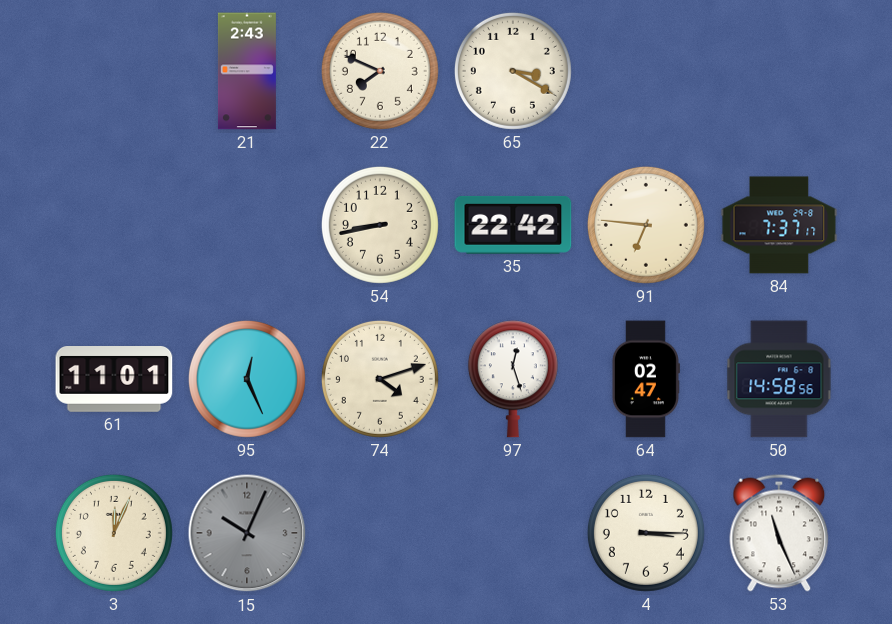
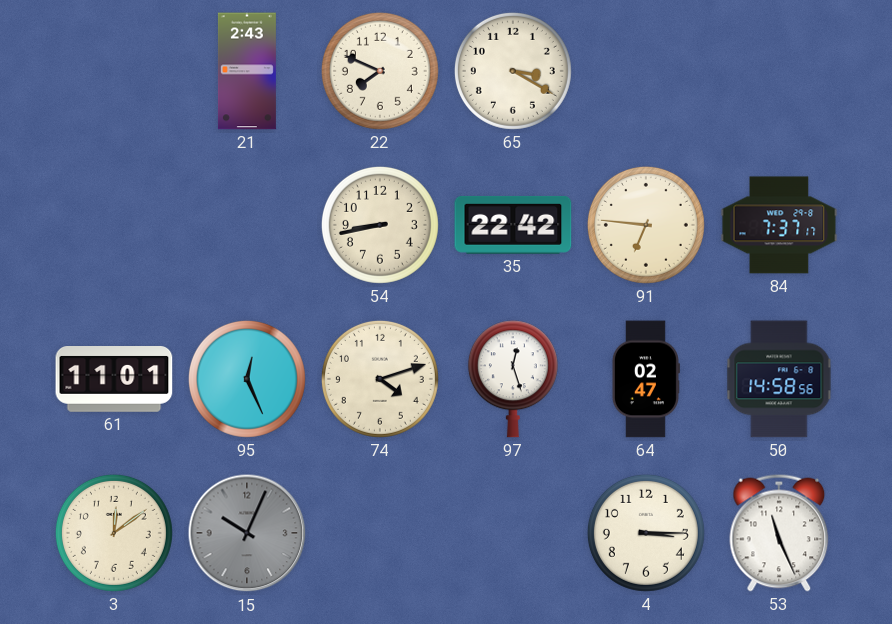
3: 12:04 -> 12:09
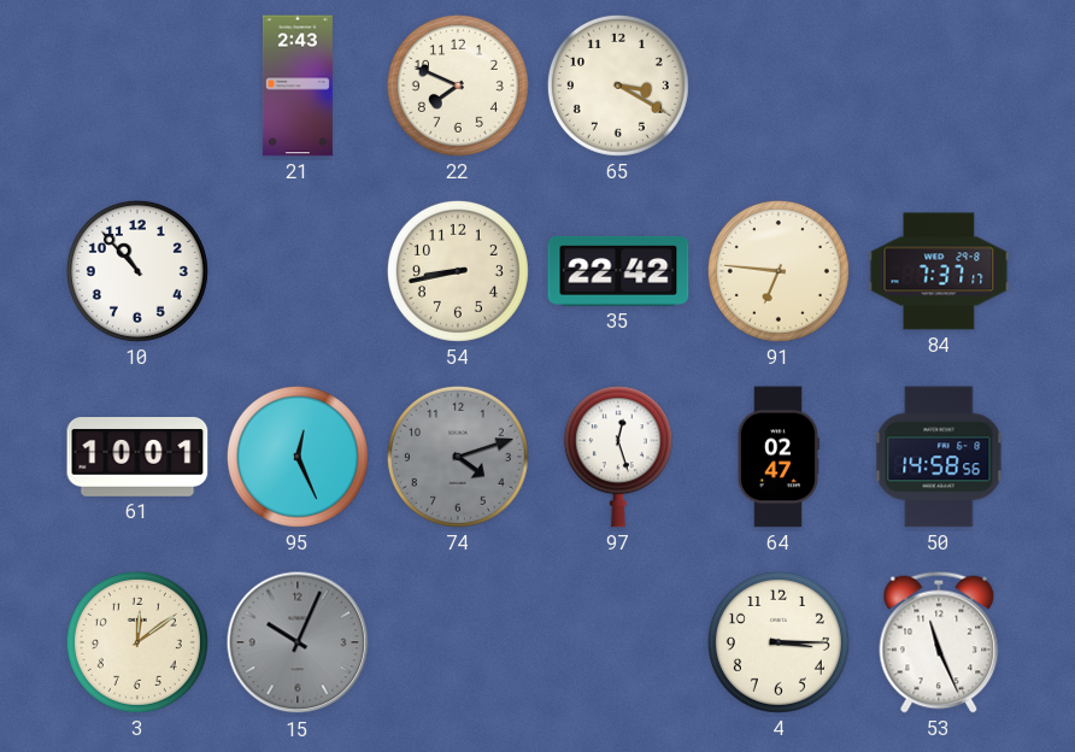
10: none -> 10:53
61: 11:01 -> 10:01
74 dial: cream -> grey
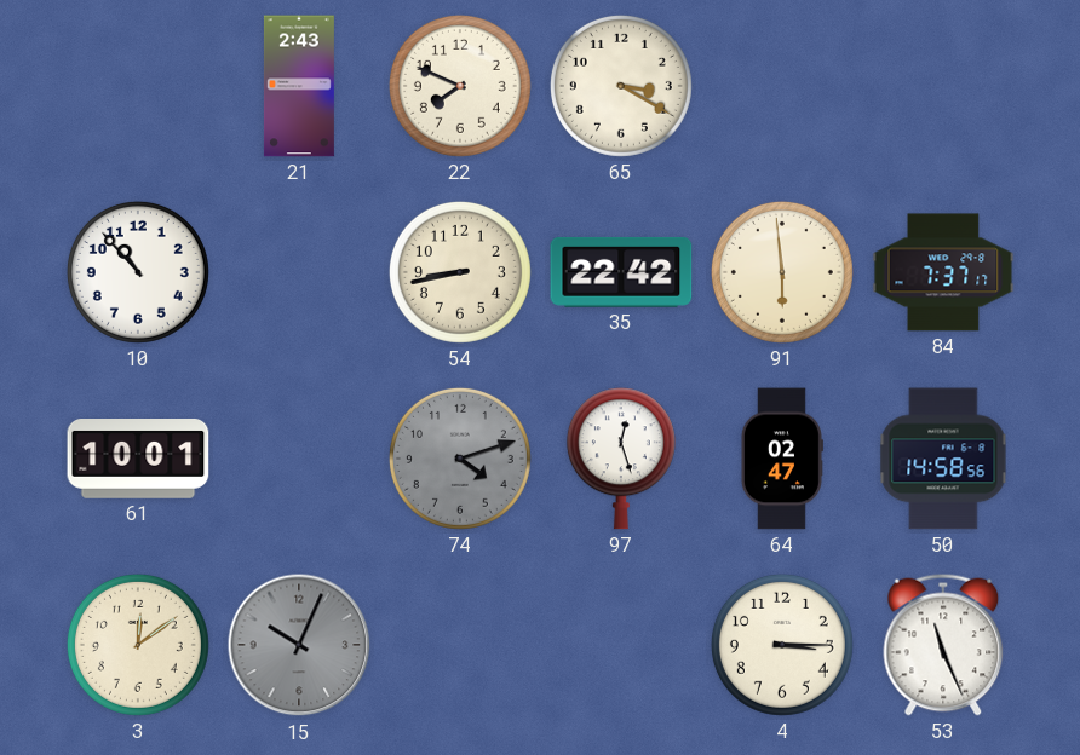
91: 6:46 -> 5:59
95: 12:26 -> none
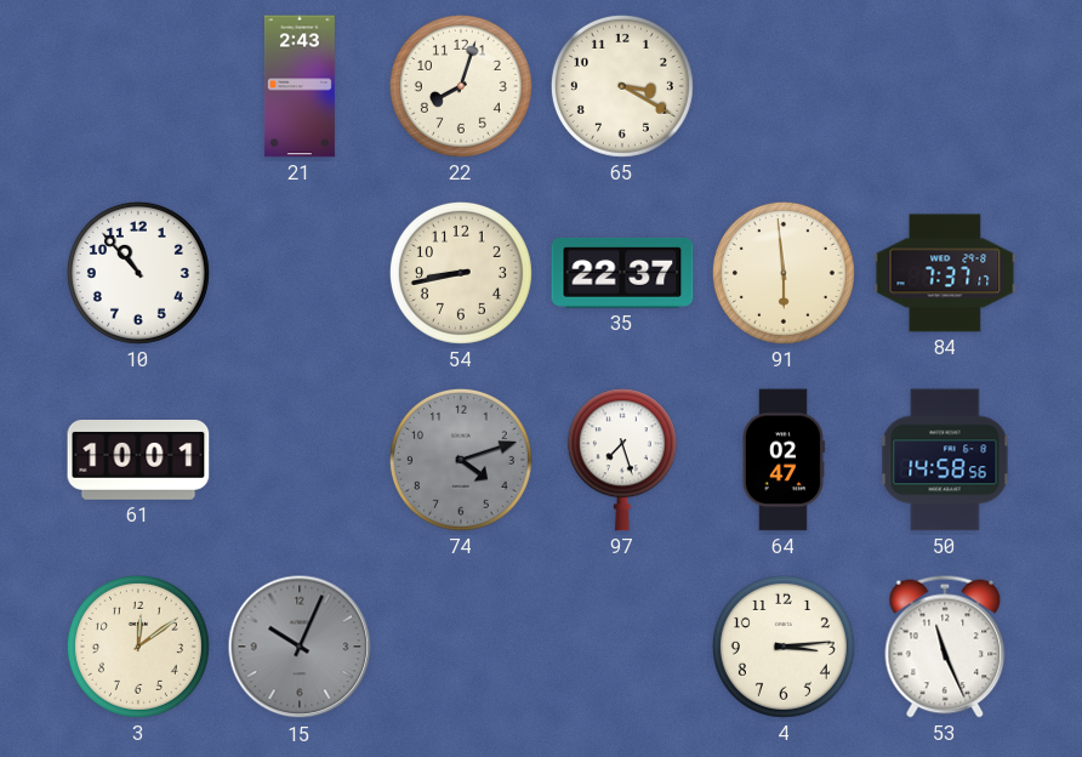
22: 7:49 -> 8:03
35: 22:42 -> 22:37
97: 12:27 -> 7:27
4: 3:15 -> 3:14
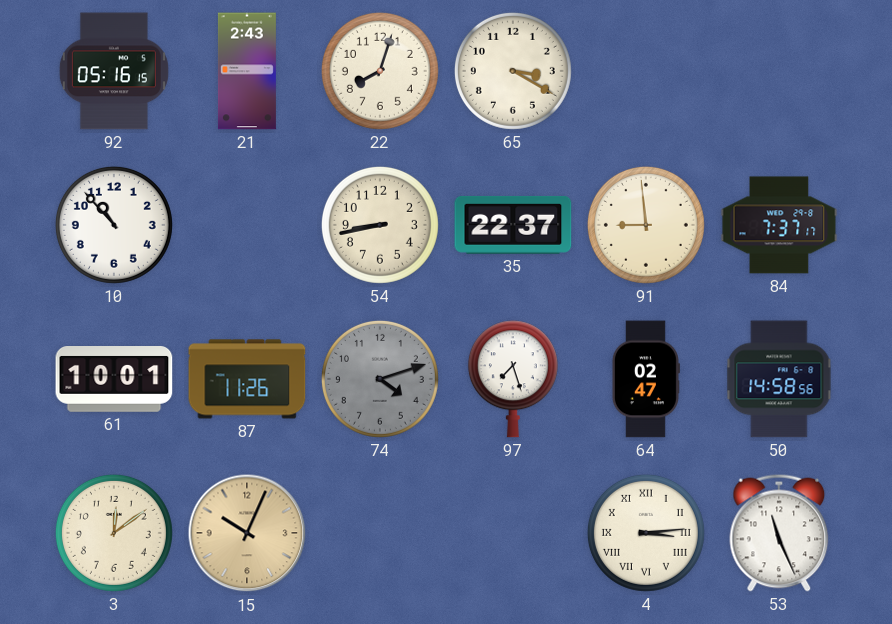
92: none -> 05:16
91: 5:59 -> 8:59
87: none -> 11:26
15 dial: grey -> champagne
4 numerals: Arabic -> Roman
